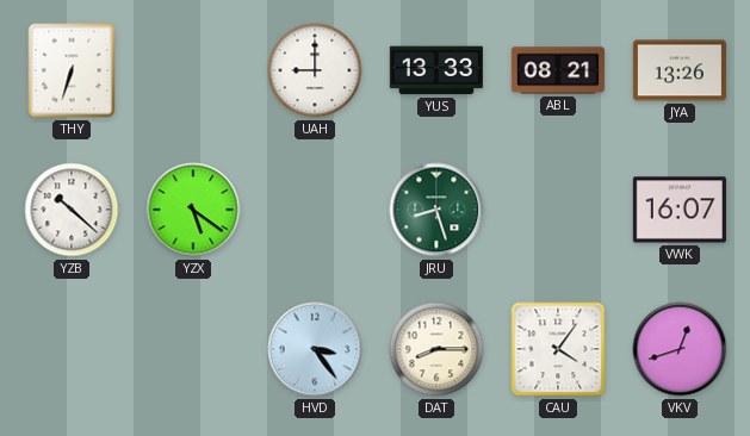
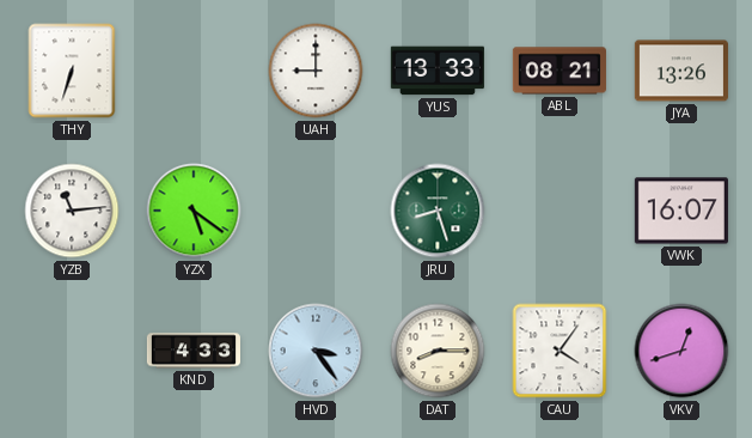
YZB: 10:22 -> 11:14
KND: none -> 4:33
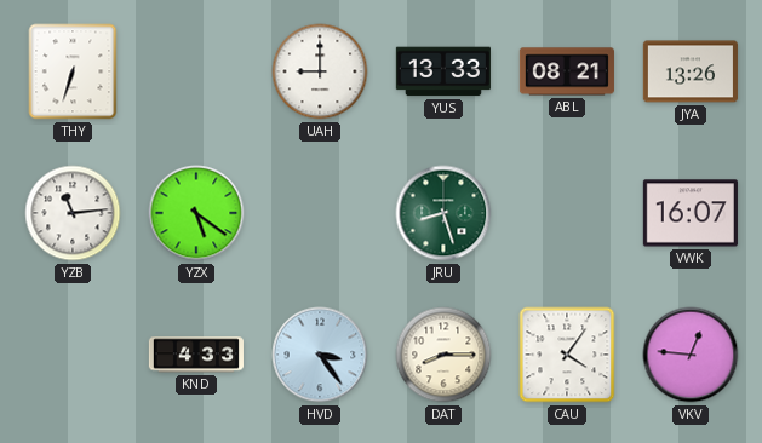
VKV: 12:42 -> 12:46
